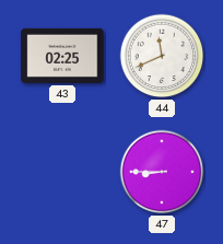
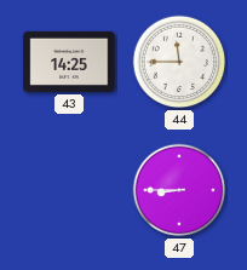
43: 02:25 -> 14:25
44: 11:41 -> 11:45
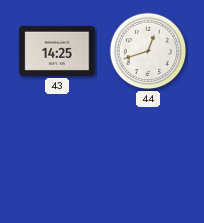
44: 11:45 -> 12:42
47: 8:45 -> none
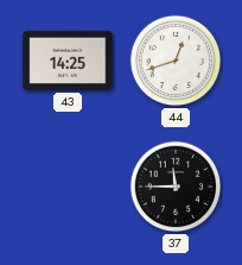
37: none -> 11:45
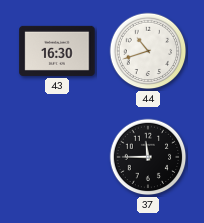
43: 14:25 -> 16:30
44: 12:42 -> 10:42
